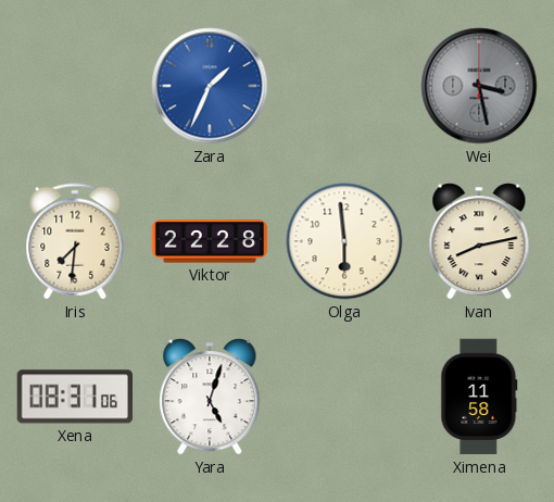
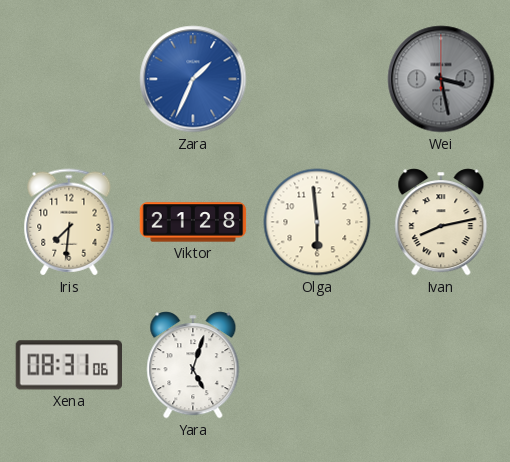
Viktor: 22:28 -> 21:28
Ximena: 11:58 -> none
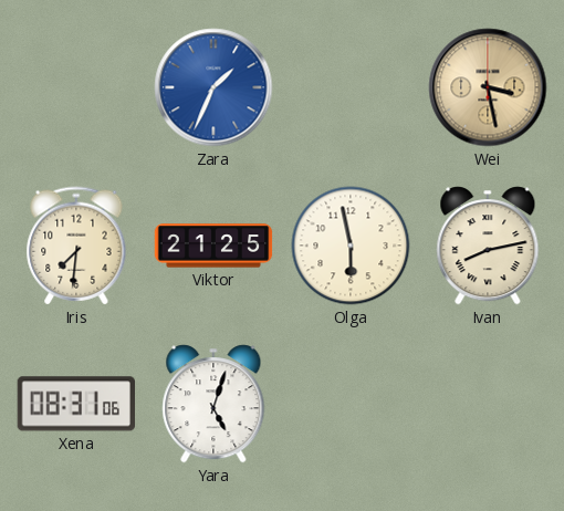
Wei dial: grey -> champagne
Viktor: 21:28 -> 21:25
Olga: 5:59 -> 5:58
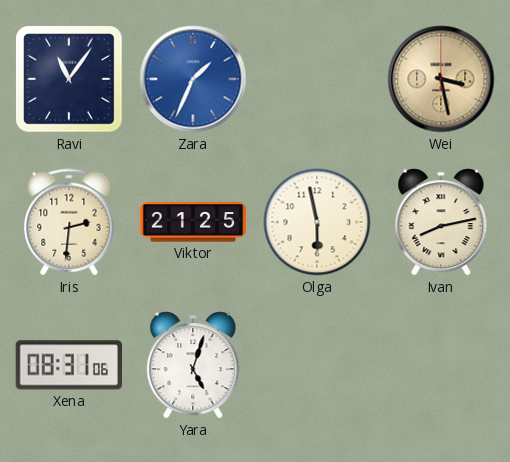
Ravi: none -> 11:06
Iris: 7:31 -> 2:31
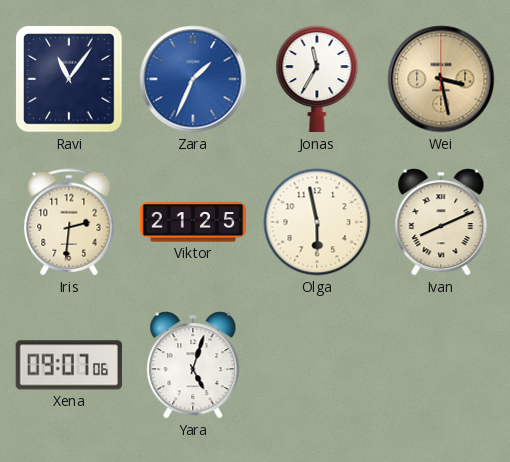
Jonas: none -> 11:35
Ivan: 8:13 -> 8:11
Xena: 08:31 -> 09:07
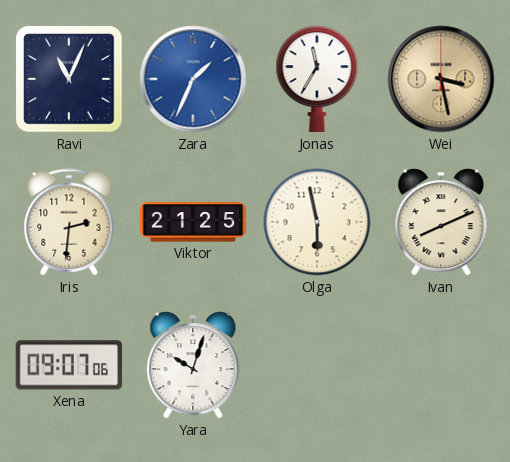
Ravi: 11:06 -> 11:04
Yara: 5:03 -> 10:03
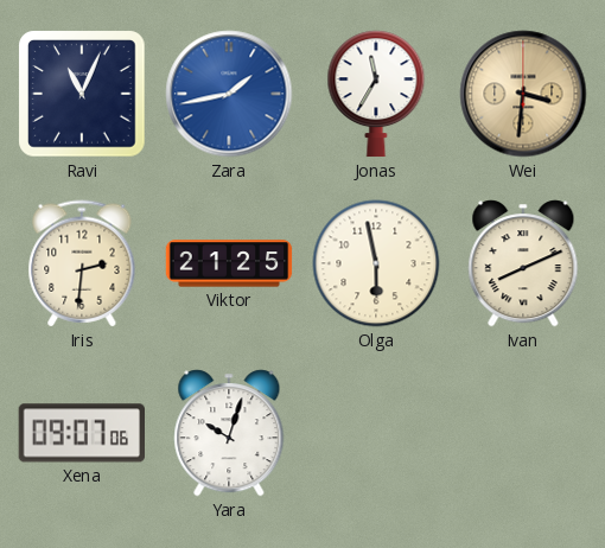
Zara: 1:34 -> 1:43
Wei: 3:28 -> 3:31
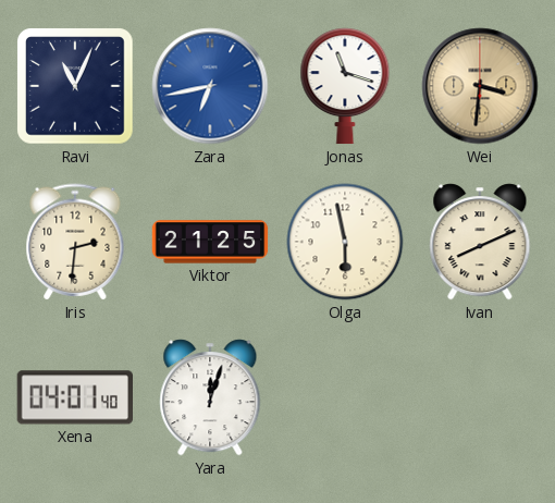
Zara: 1:43 -> 6:43
Jonas: 11:35 -> 11:18
Xena: 09:07 -> 04:01
Yara: 10:03 -> 12:03
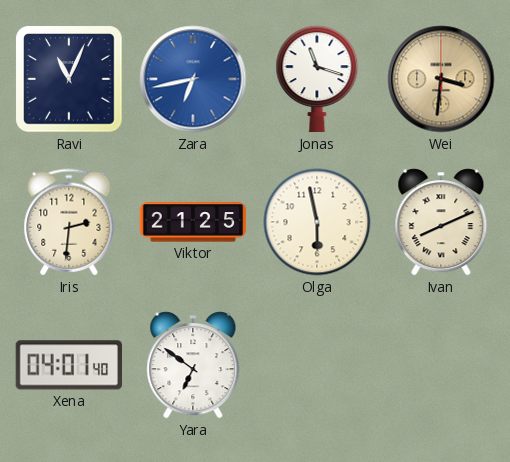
Yara: 12:03 -> 6:51
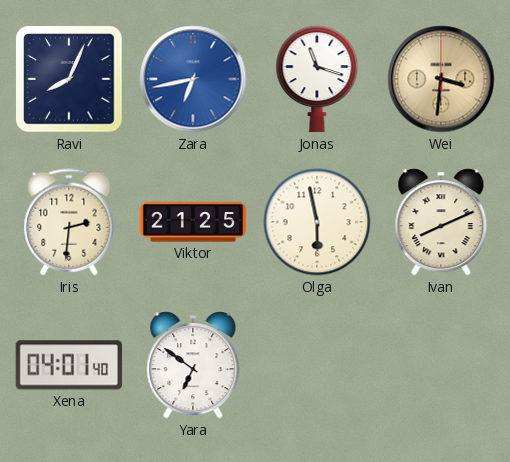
Ravi: 11:04 -> 8:04
